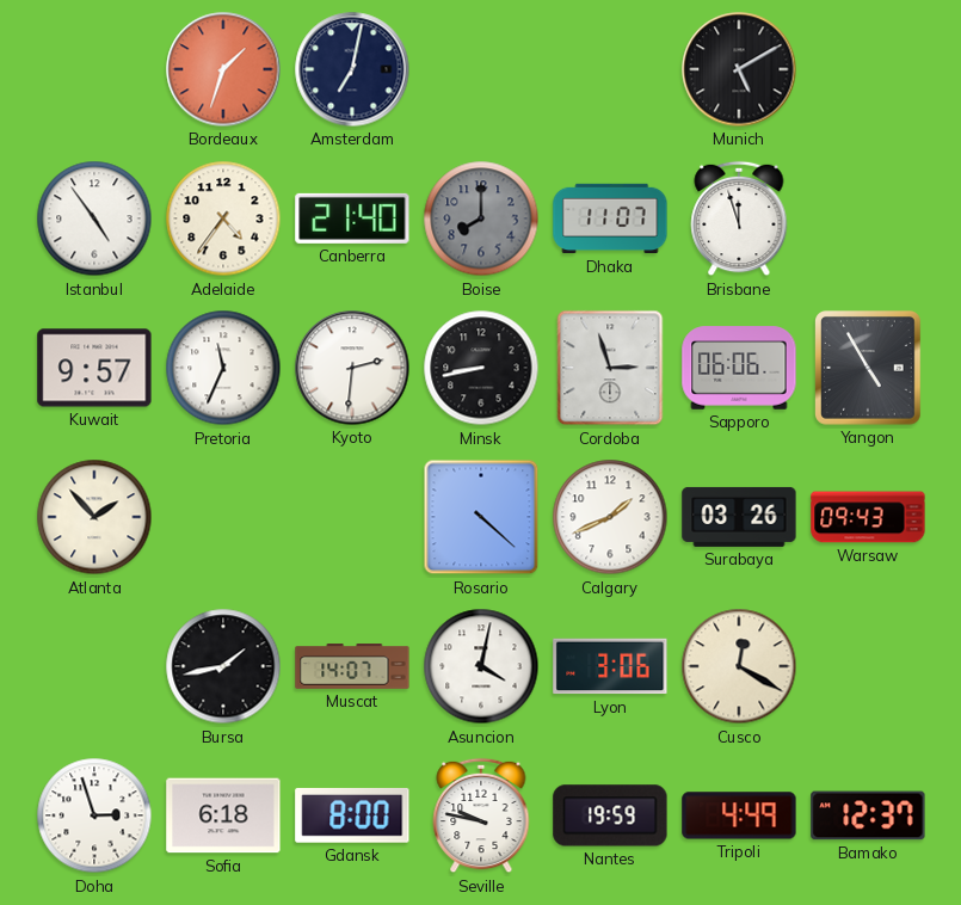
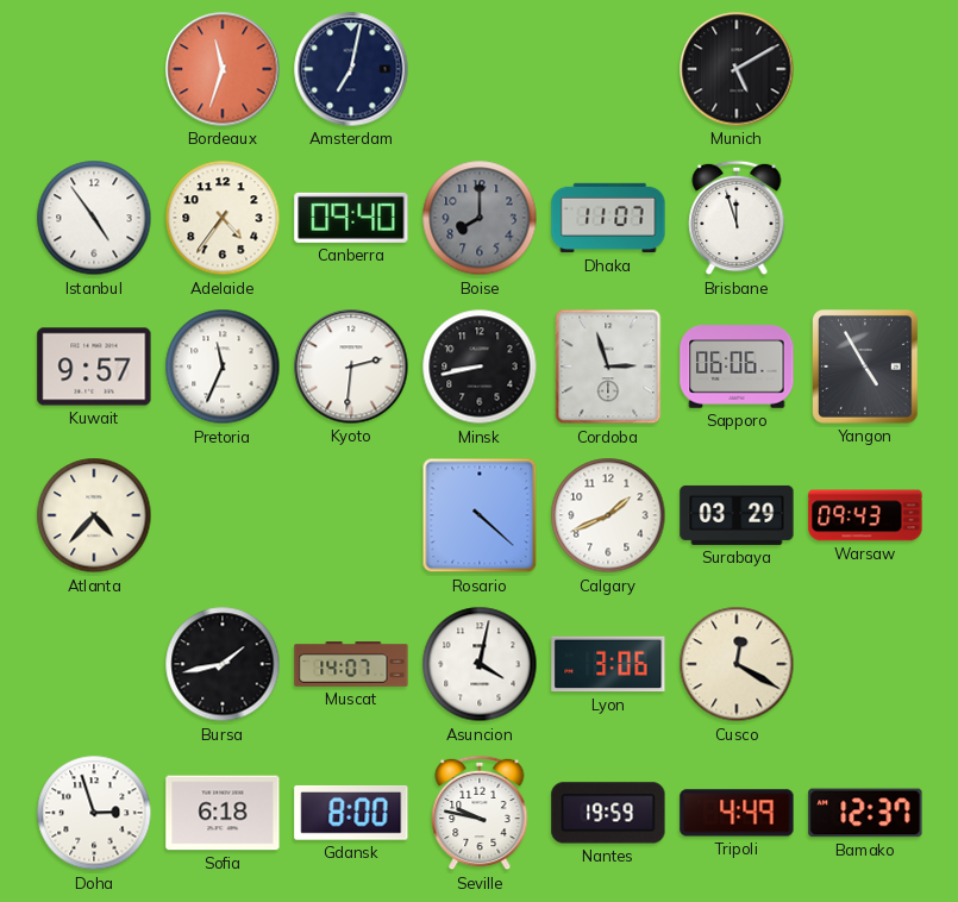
Bordeaux: 1:33 -> 11:33
Canberra: 21:40 -> 09:40
Atlanta: 1:53 -> 4:37
Surabaya: 03:26 -> 03:29
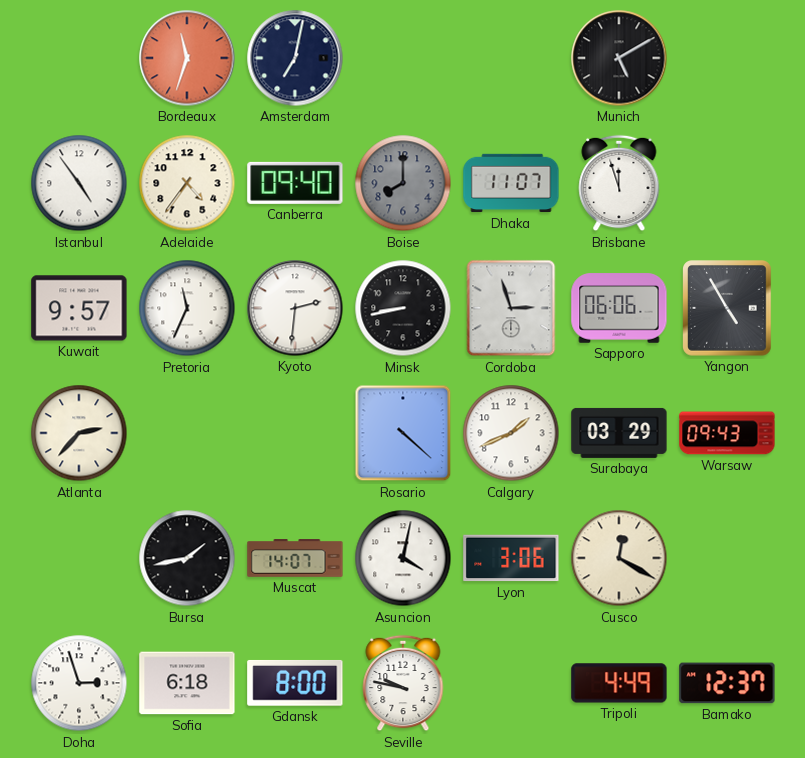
Atlanta: 4:37 -> 2:37
Nantes: 19:59 -> none
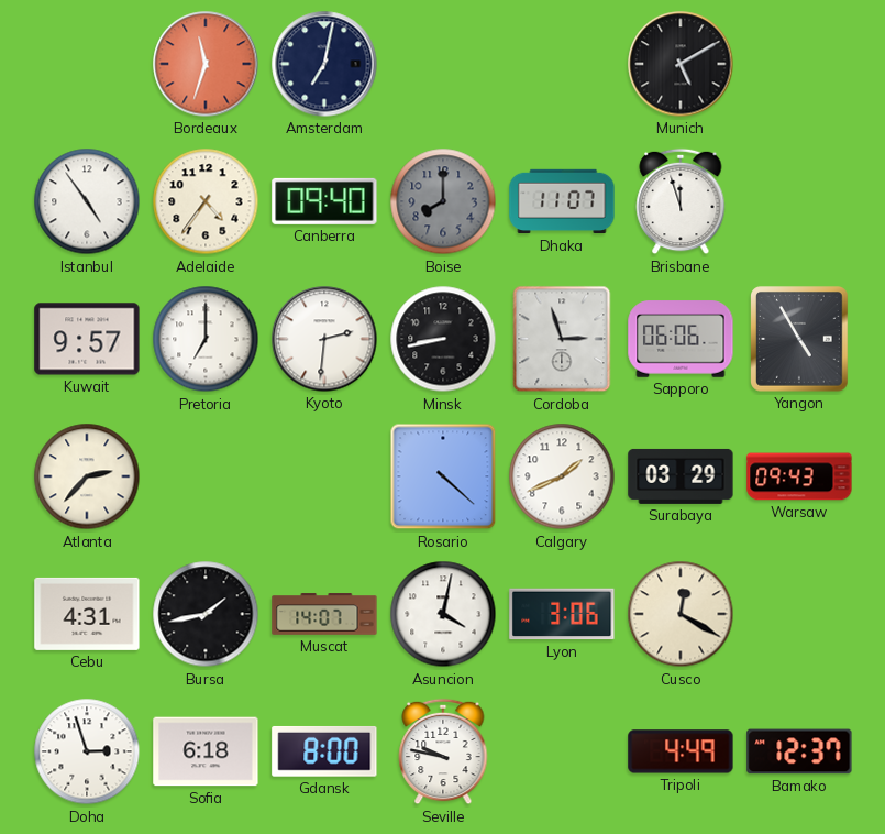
Pretoria: 11:34 -> 7:00
Cebu: none -> 4:31
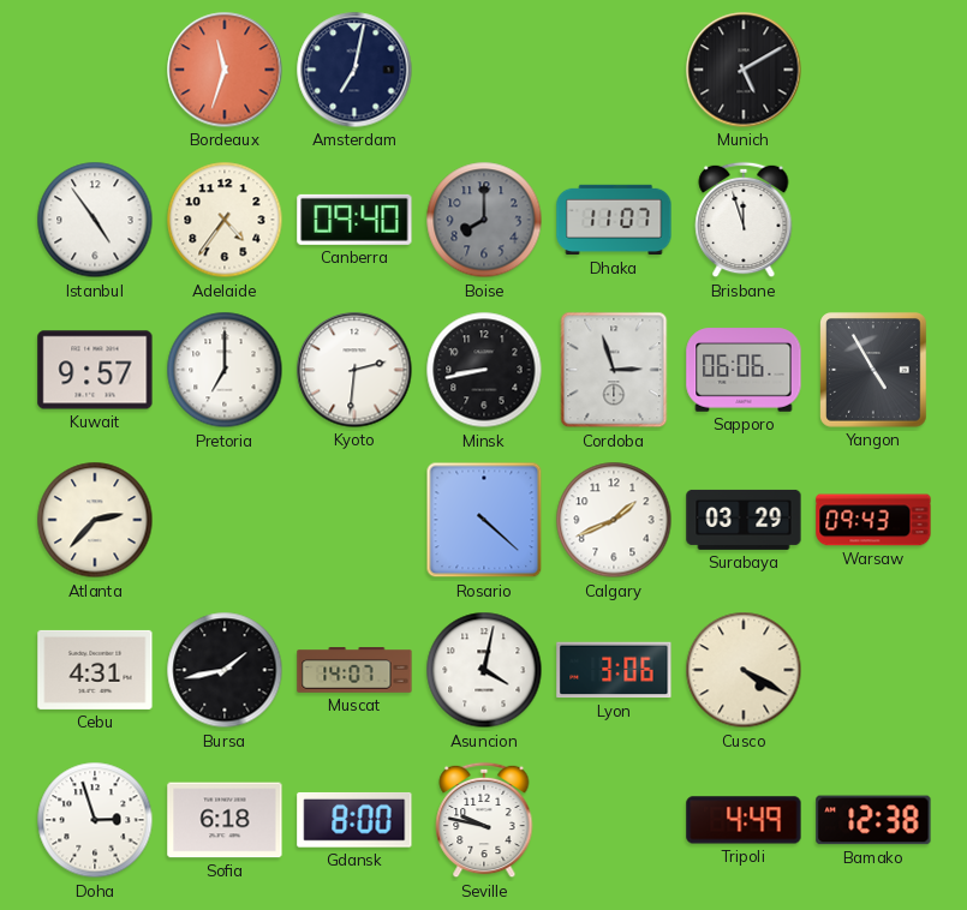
Cusco: 12:20 -> 4:20
Bamako: 12:37 -> 12:38
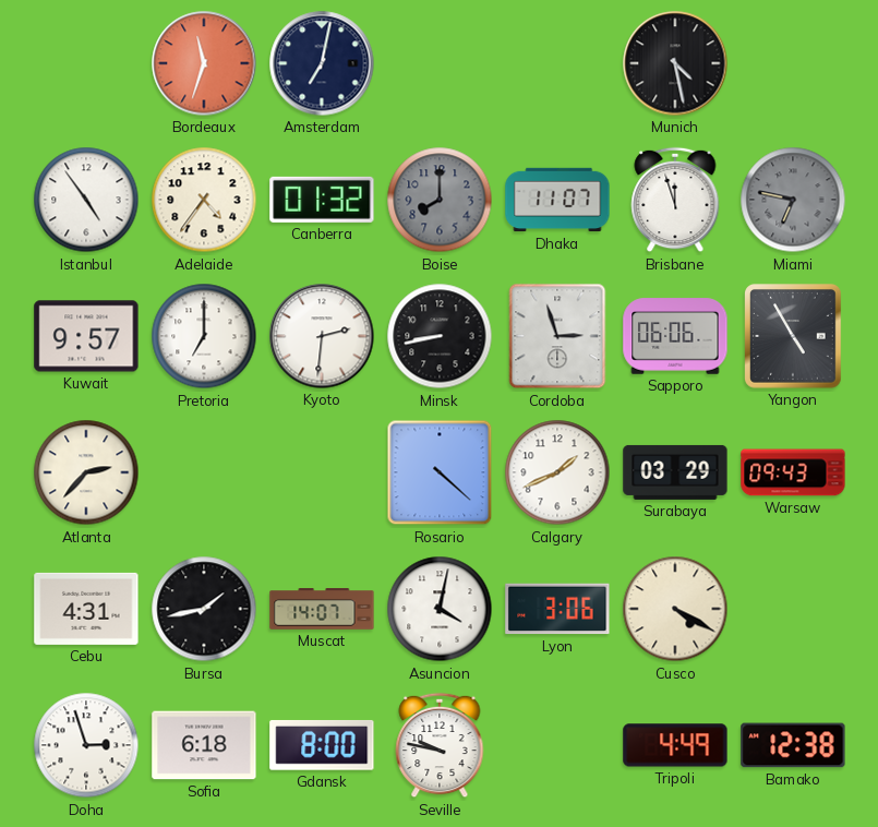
Munich: 5:10 -> 4:28
Canberra: 09:40 -> 01:32
Miami: none -> 6:47
